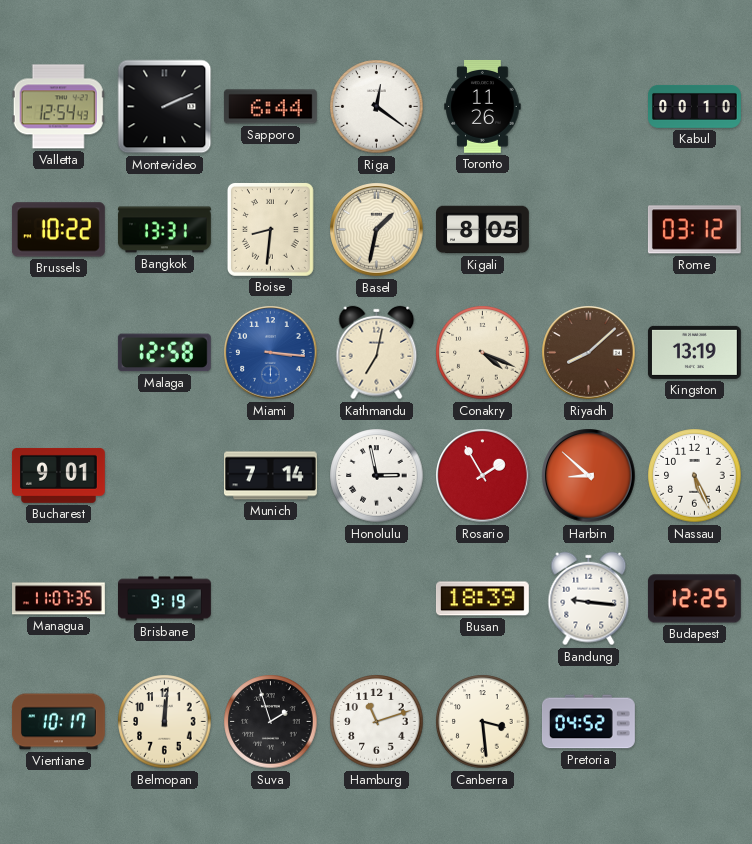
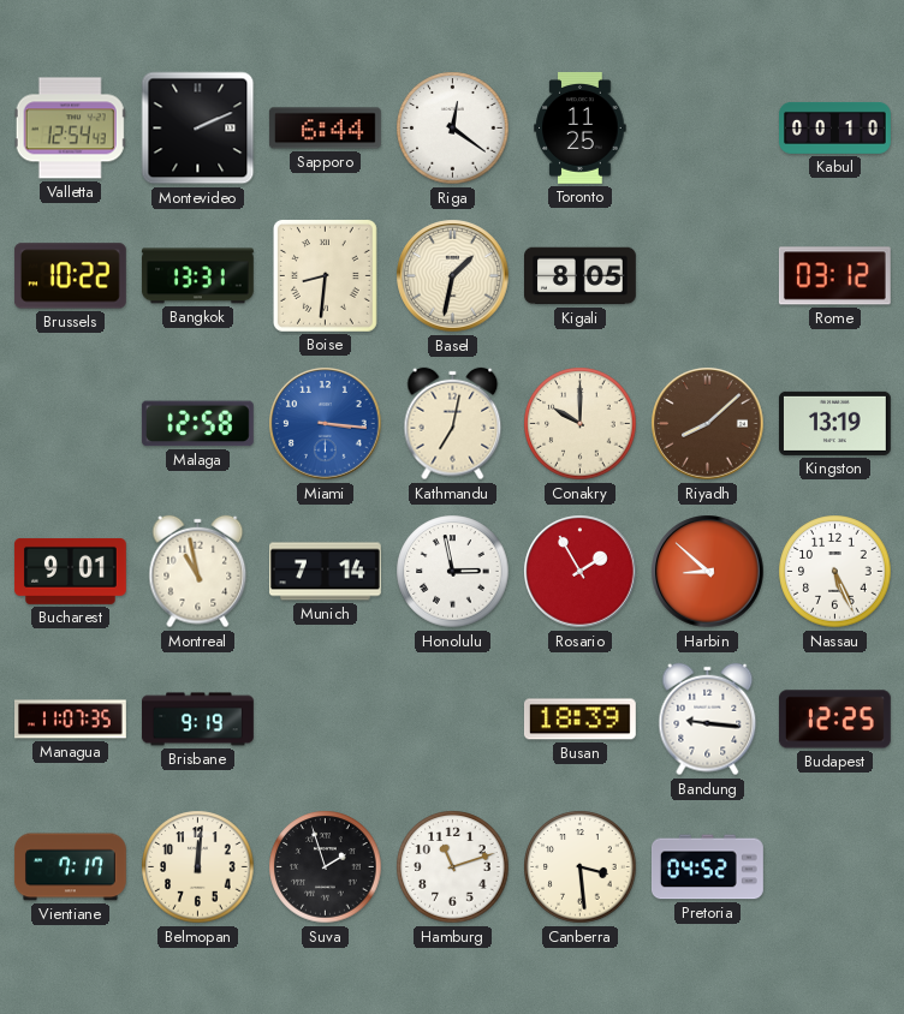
Toronto: 11:26 -> 11:25
Conakry: 4:19 -> 10:00
Montreal: none -> 10:58
Vientiane: 10:17 -> 7:17
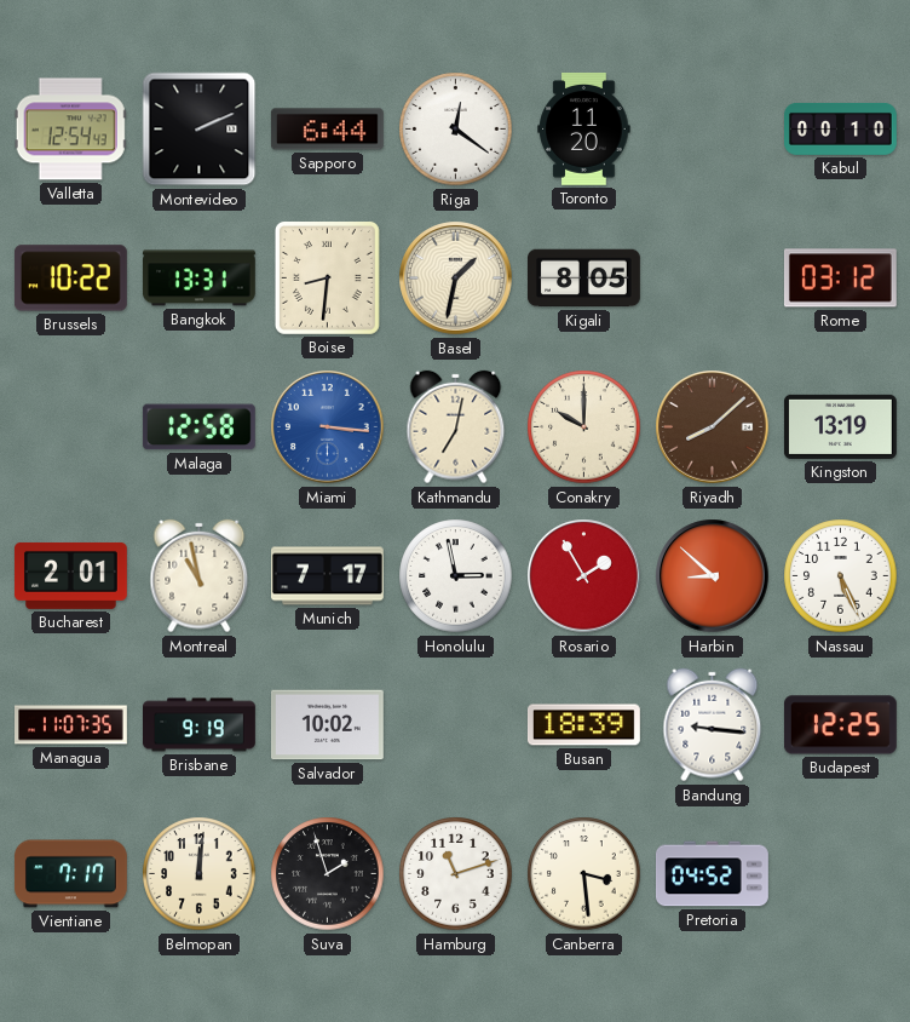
Toronto: 11:25 -> 11:20
Bucharest: 9:01 -> 2:01
Munich: 7:14 -> 7:17
Salvador: none -> 10:02
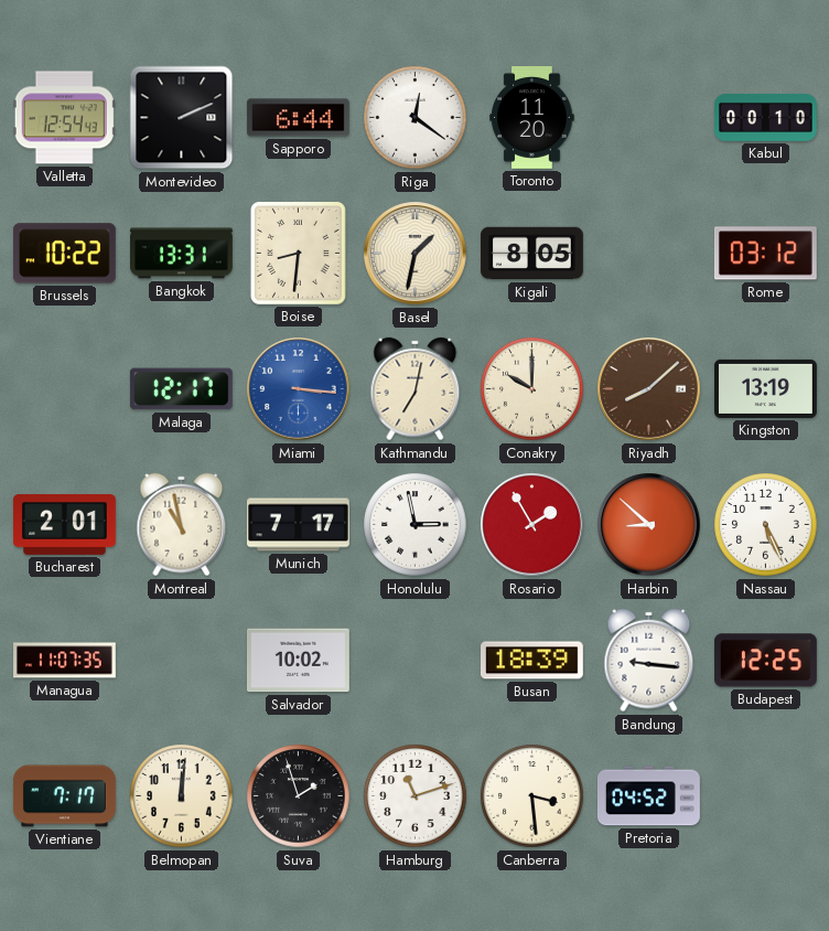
Malaga: 12:58 -> 12:17
Brisbane: 9:19 -> none
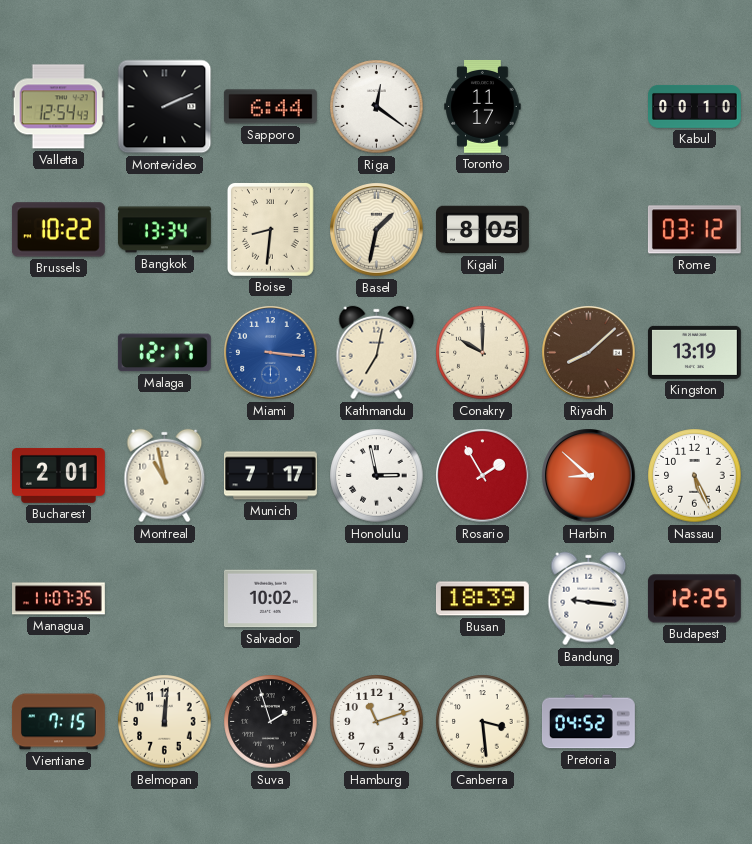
Toronto: 11:20 -> 11:17
Bangkok: 13:31 -> 13:34
Vientiane: 7:17 -> 7:15
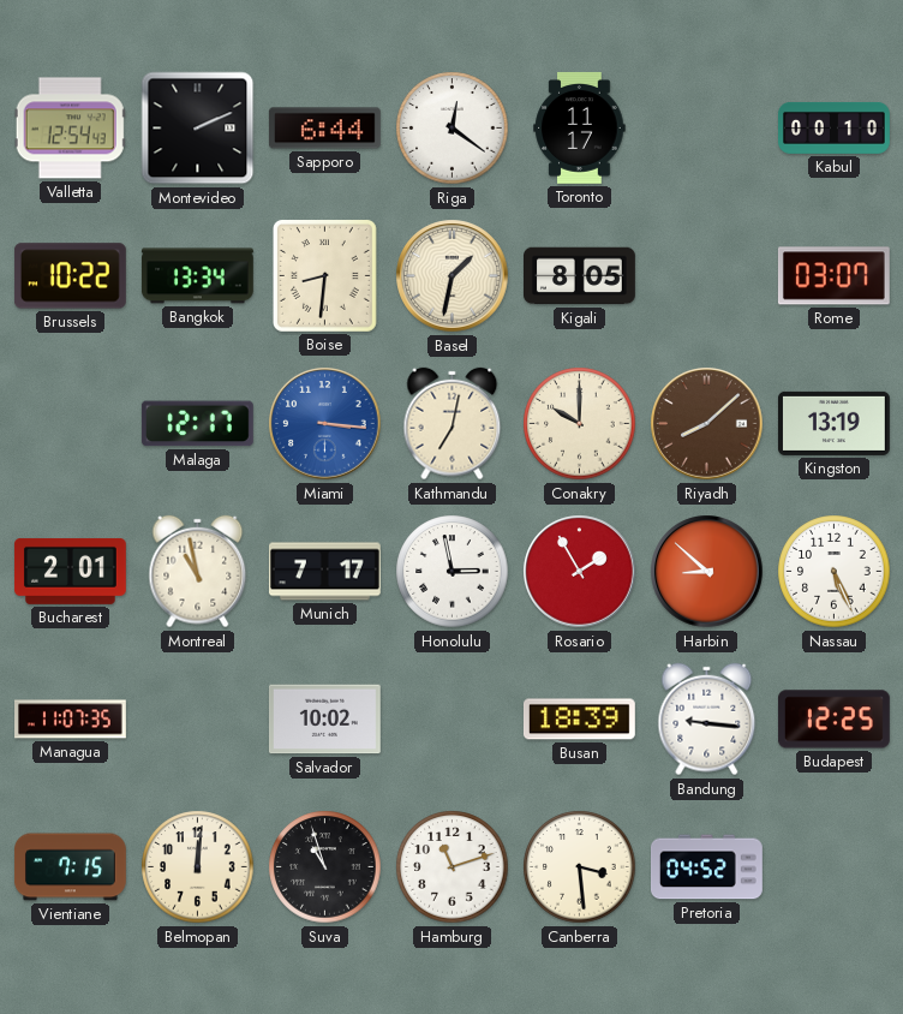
Rome: 03:12 -> 03:07
Suva: 1:57 -> 10:57
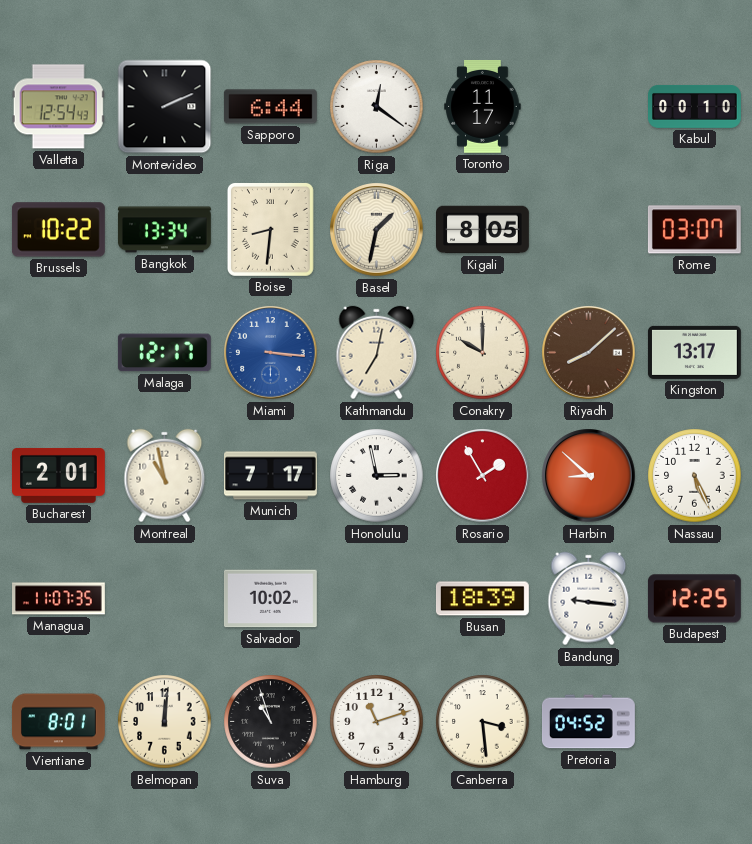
Kingston: 13:19 -> 13:17
Vientiane: 7:15 -> 8:01
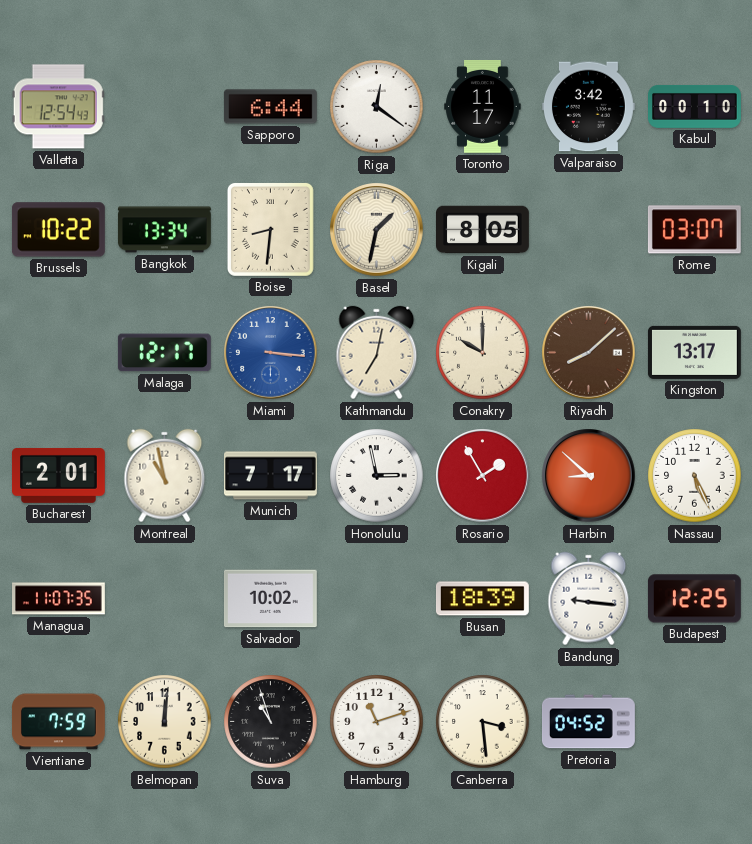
Montevideo: 2:11 -> none
Valparaiso: none -> 3:42
Vientiane: 8:01 -> 7:59
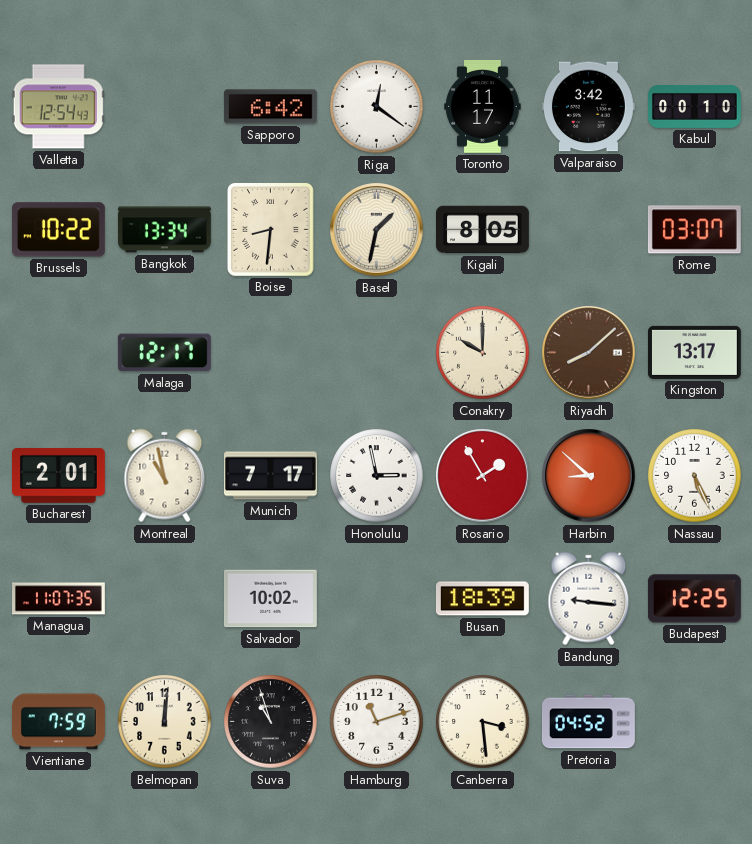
Sapporo: 6:44 -> 6:42
Miami: 3:16 -> none
Kathmandu: 7:02 -> none
